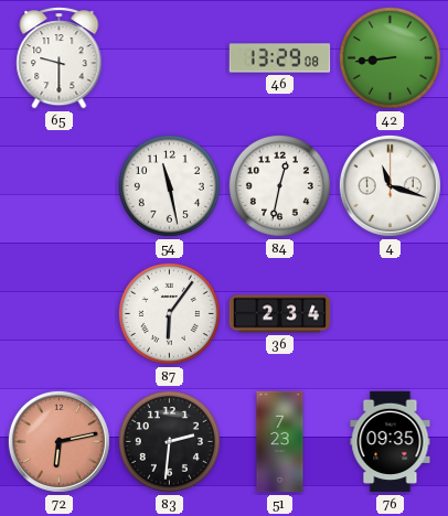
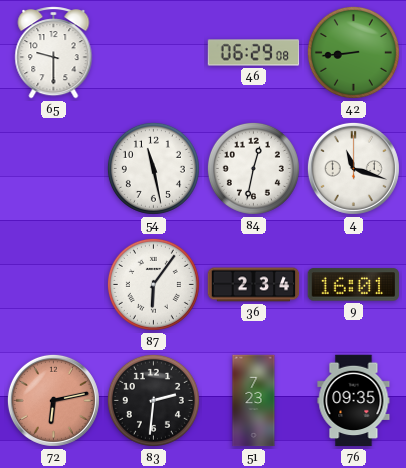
46: 13:29 -> 06:29
9: none -> 16:01
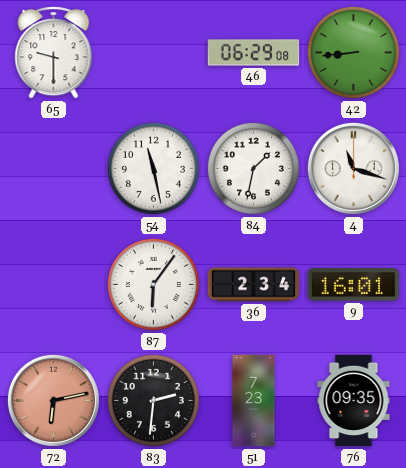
84: 12:32 -> 1:32
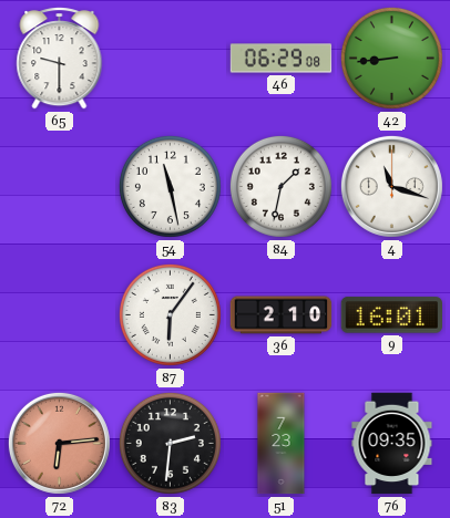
36: 2:34 -> 2:10
72: 6:13 -> 6:14
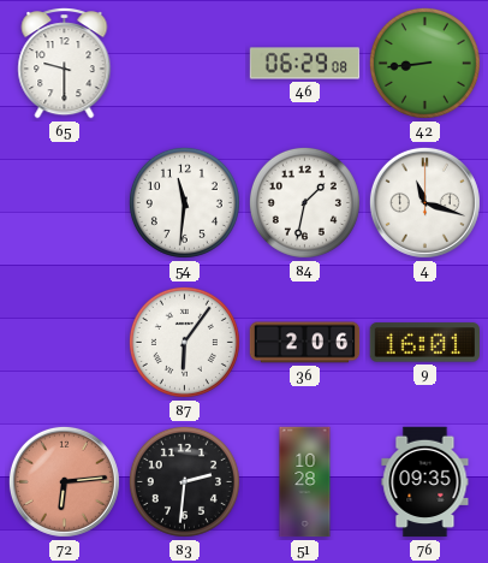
54: 11:28 -> 11:31
36: 2:10 -> 2:06
51: 7:23 -> 10:28
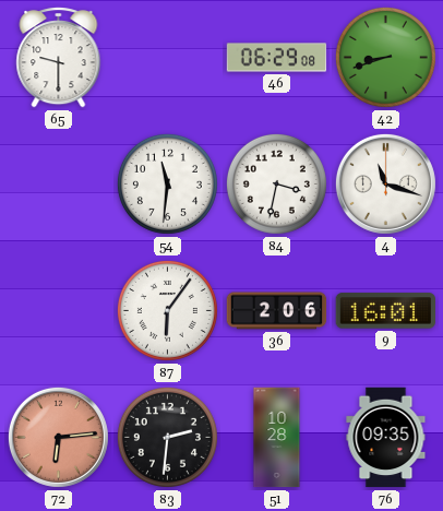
42: 8:44 -> 8:42
84: 1:32 -> 3:32
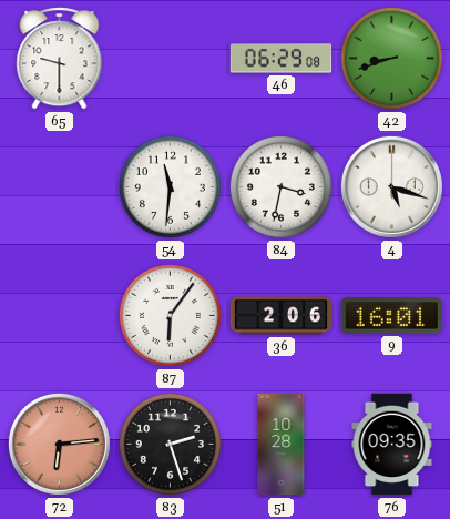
4: 11:18 -> 5:18
83: 2:31 -> 2:27
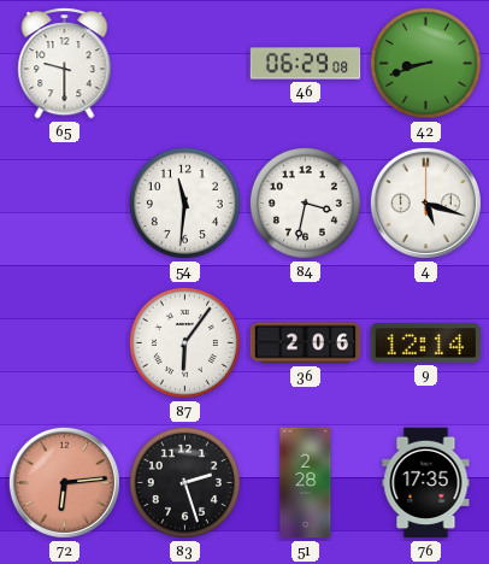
9: 16:01 -> 12:14
51: 10:28 -> 2:28
76: 09:35 -> 17:35
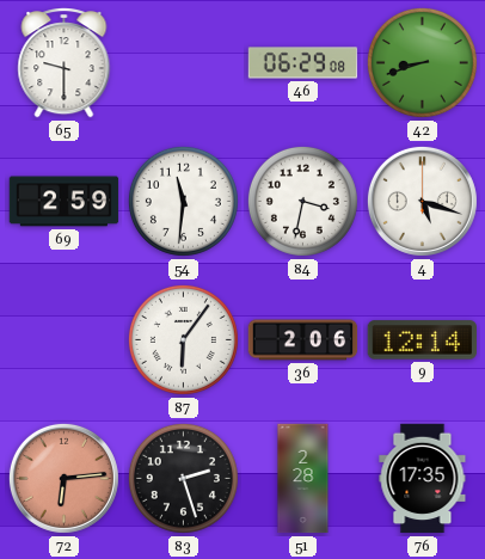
69: none -> 2:59
